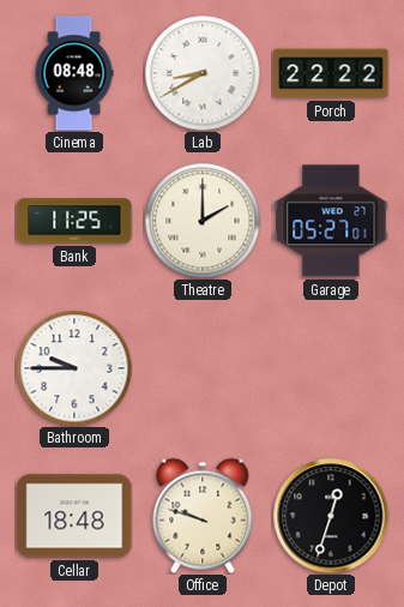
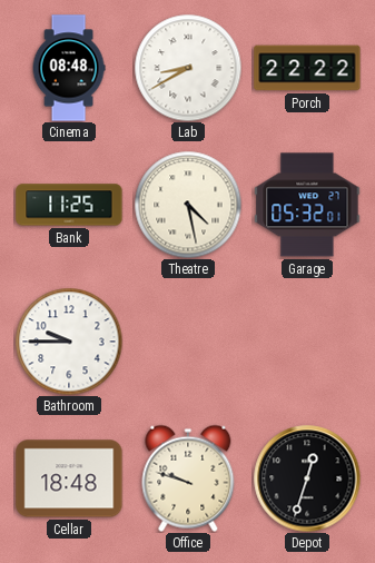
Theatre: 2:00 -> 4:28
Garage: 05:27 -> 05:32
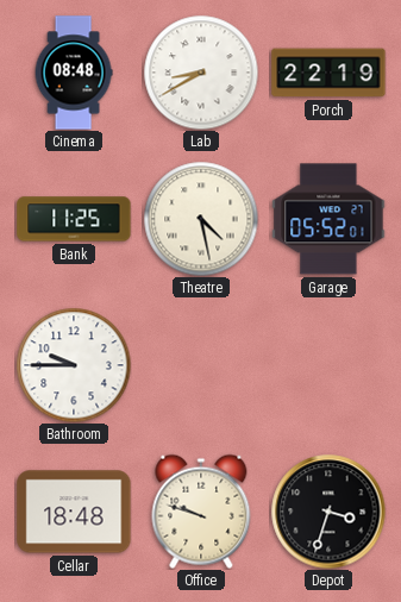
Porch: 22:22 -> 22:19
Garage: 05:32 -> 05:52
Depot: 12:33 -> 3:33
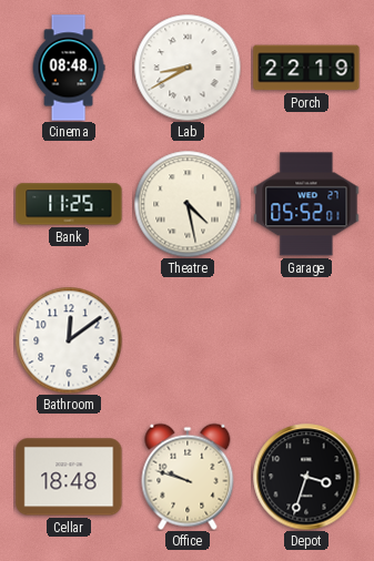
Bathroom: 9:45 -> 12:09
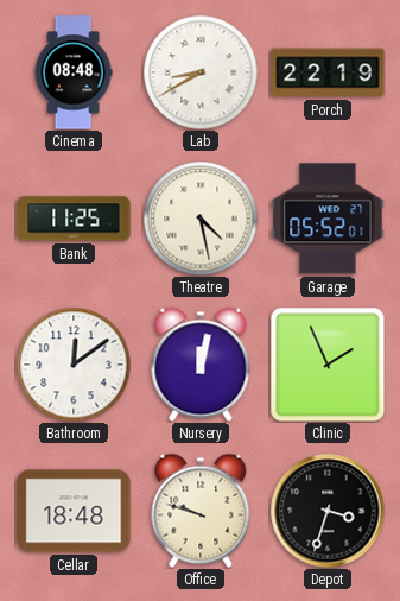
Nursery: none -> 12:02
Clinic: none -> 1:56
